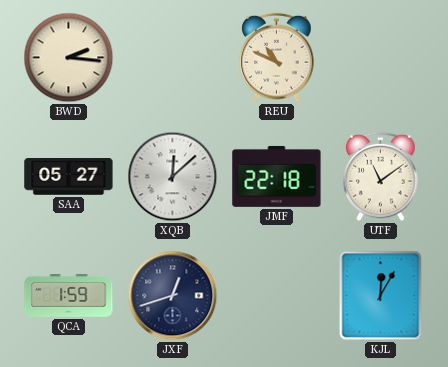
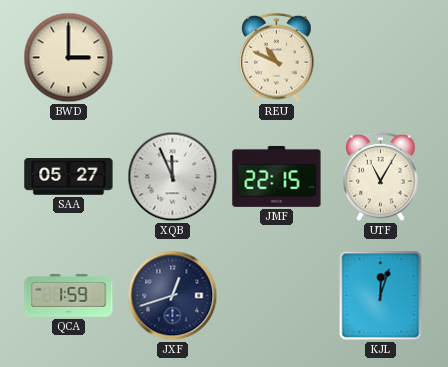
BWD: 2:16 -> 3:00
XQB: 12:08 -> 11:56
JMF: 22:18 -> 22:15
UTF: 11:09 -> 11:05
KJL: 12:05 -> 12:03
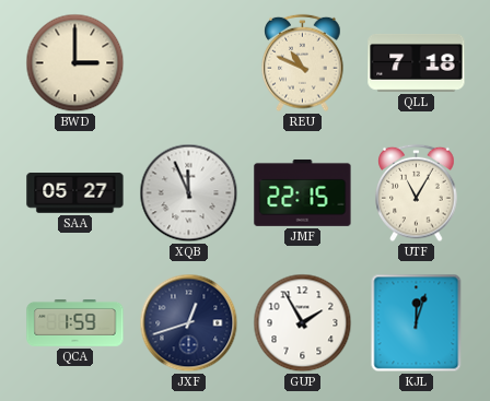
QLL: none -> 7:18
GUP: none -> 1:55
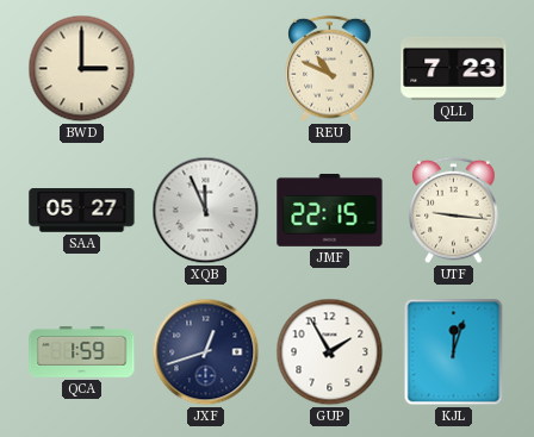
QLL: 7:18 -> 7:23
UTF: 11:05 -> 9:16
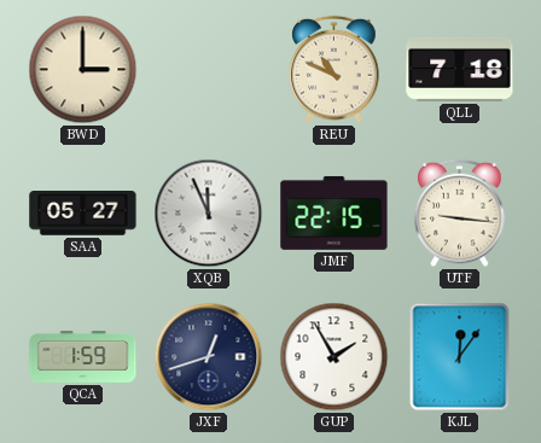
QLL: 7:23 -> 7:18
KJL: 12:03 -> 12:06
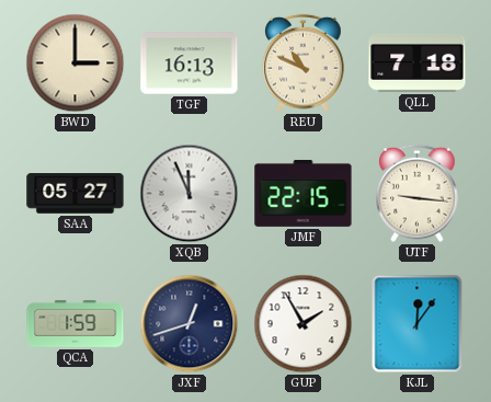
TGF: none -> 16:13
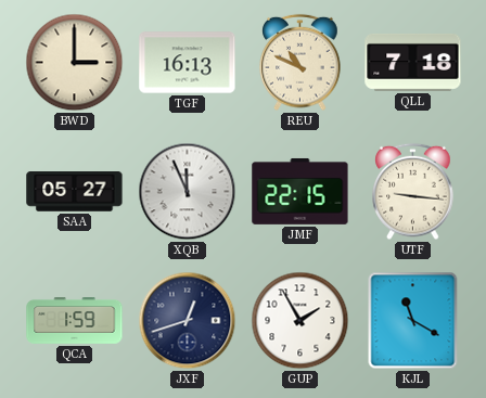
KJL: 12:06 -> 11:20
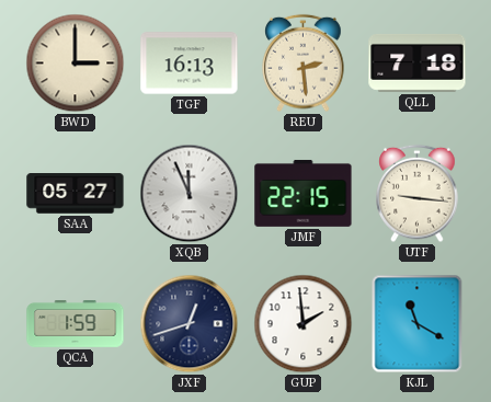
REU: 10:49 -> 2:29
GUP: 1:55 -> 1:59
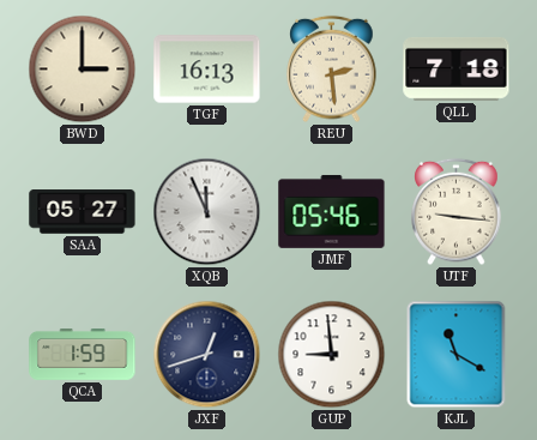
JMF: 22:15 -> 05:46
GUP: 1:59 -> 8:59
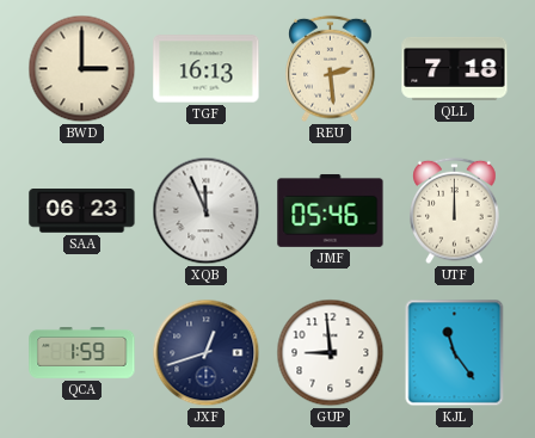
SAA: 05:27 -> 06:23
UTF: 9:16 -> 12:00
KJL: 11:20 -> 11:24
